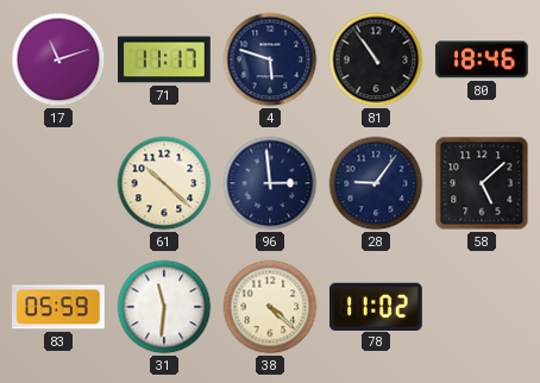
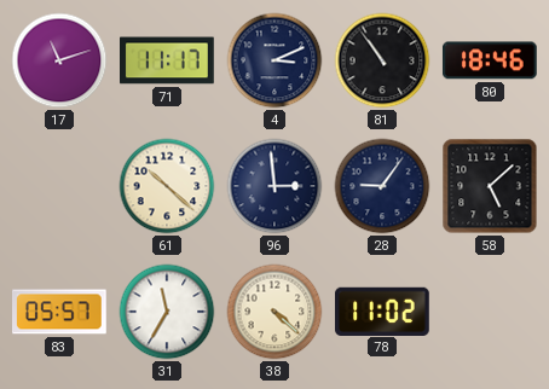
4: 5:48 -> 3:11
83: 05:59 -> 05:57
31: 11:31 -> 11:35
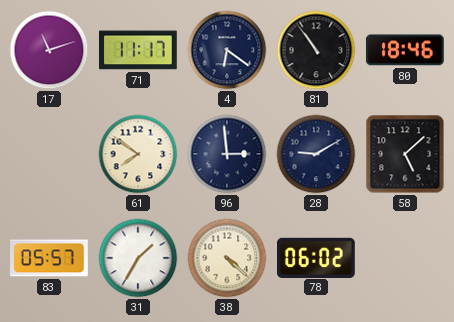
4: 3:11 -> 6:21
61: 10:22 -> 7:51
28: 9:06 -> 9:10
31: 11:35 -> 1:35
78: 11:02 -> 06:02
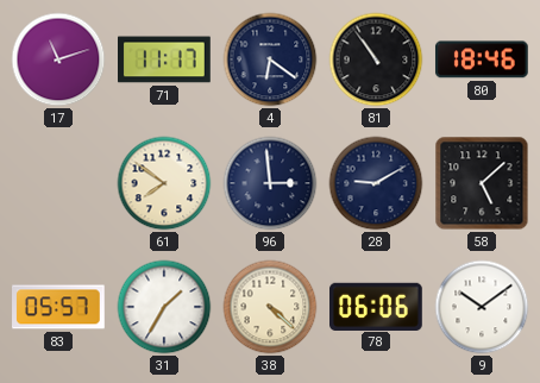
78: 06:02 -> 06:06
9: none -> 10:09
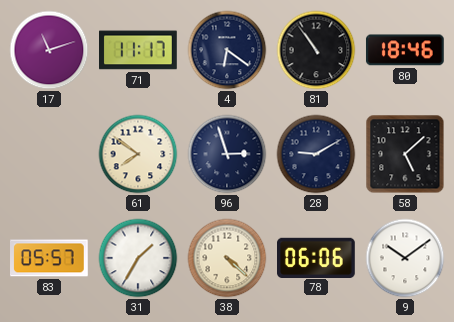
96: 2:59 -> 2:57
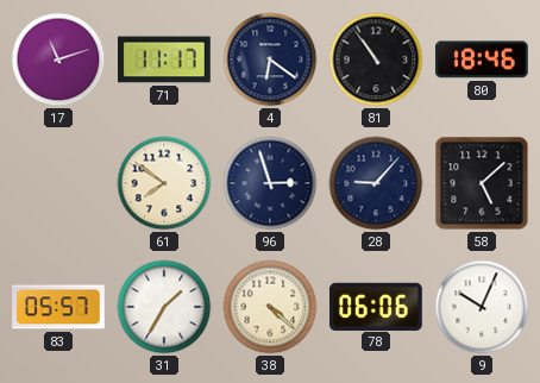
28: 9:10 -> 9:07
9: 10:09 -> 10:04
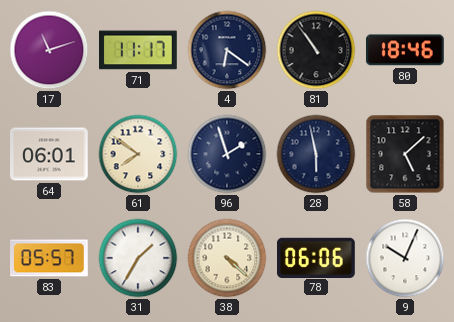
64: none -> 06:01
96: 2:57 -> 1:57
28: 9:07 -> 5:58
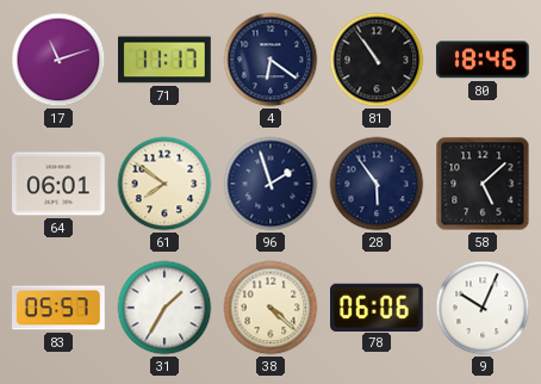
28: 5:58 -> 5:54
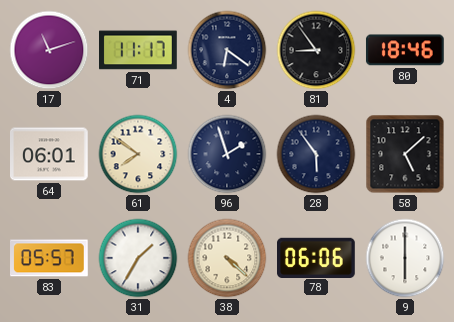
81: 10:54 -> 8:54
9: 10:04 -> 6:00
